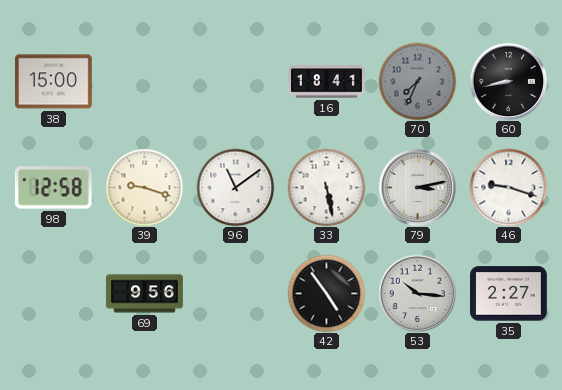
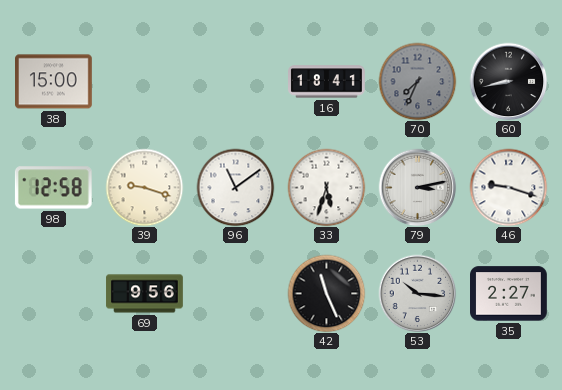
33: 5:28 -> 5:33
42: 4:54 -> 11:26
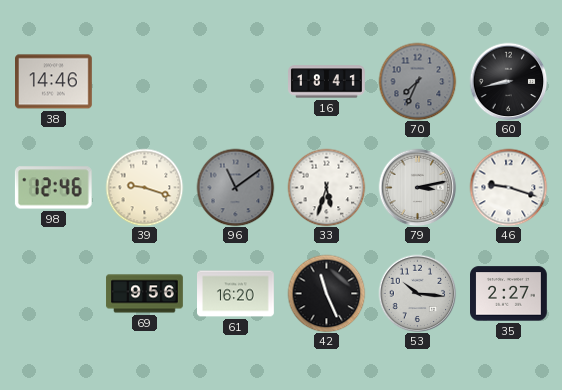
38: 15:00 -> 14:46
98: 12:58 -> 12:46
96 dial: white -> grey
61: none -> 16:20
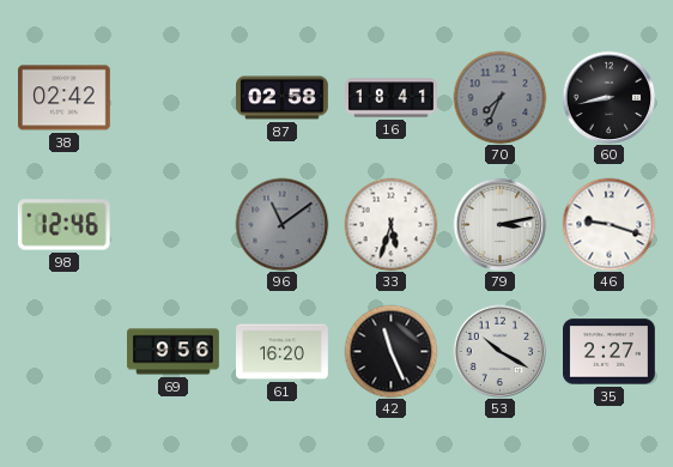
38: 14:46 -> 02:42
87: none -> 02:58
39: 9:18 -> none
53: 10:16 -> 10:20
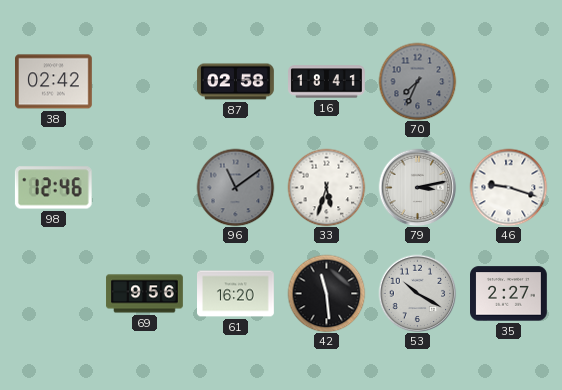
60: 8:43 -> none
42: 11:26 -> 11:29
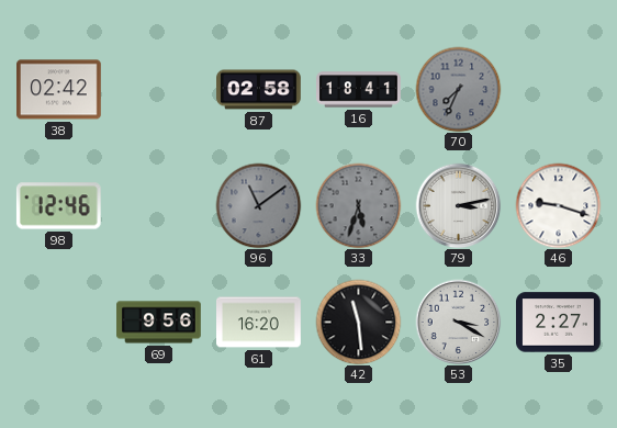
33 dial: white -> grey
53: 10:20 -> 3:20
